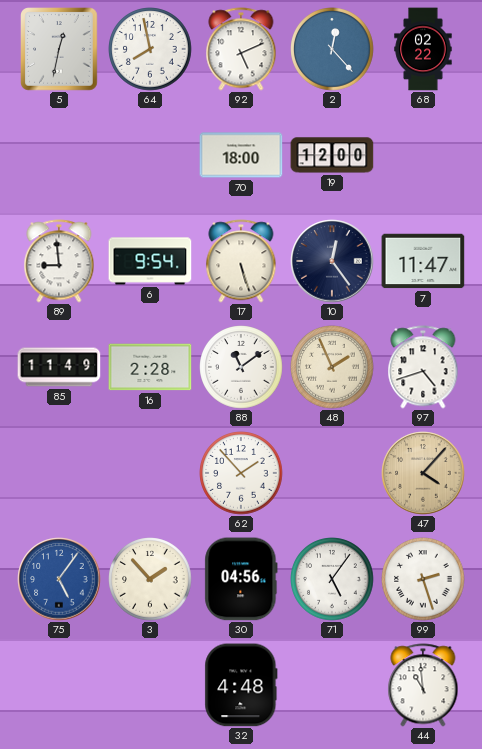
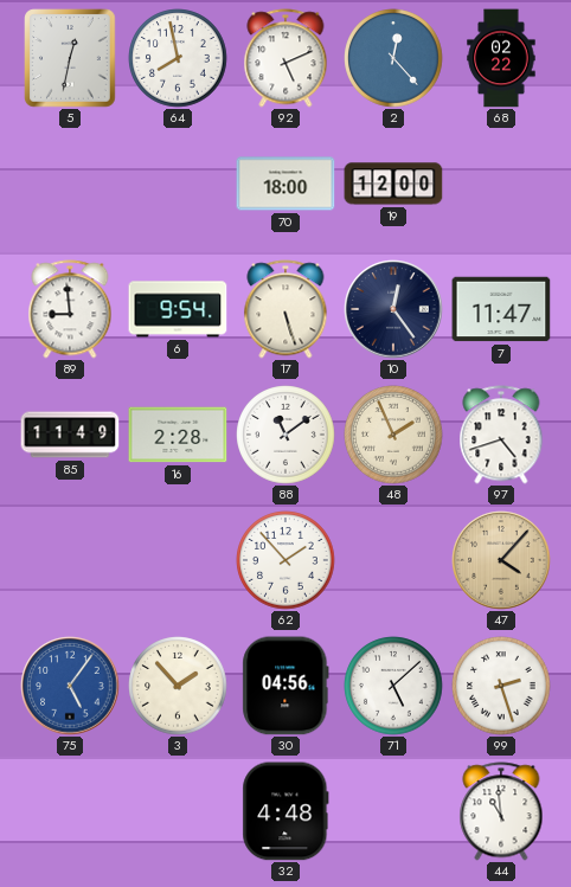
71: 5:06 -> 5:08
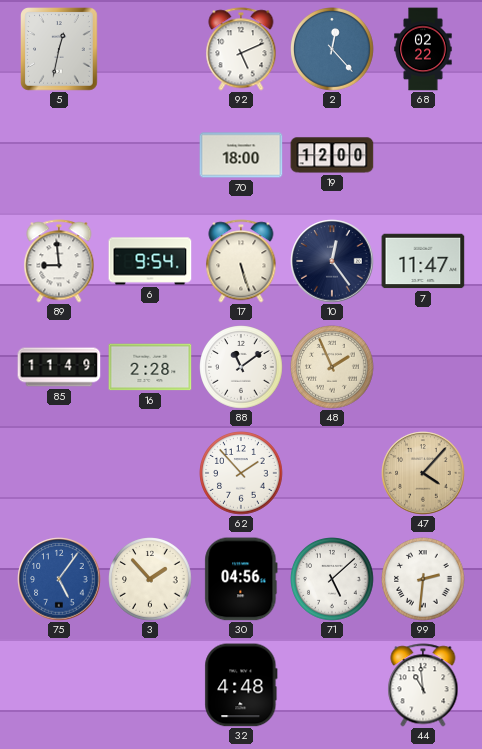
64: 7:58 -> none
97: 4:42 -> none
99: 2:27 -> 2:31
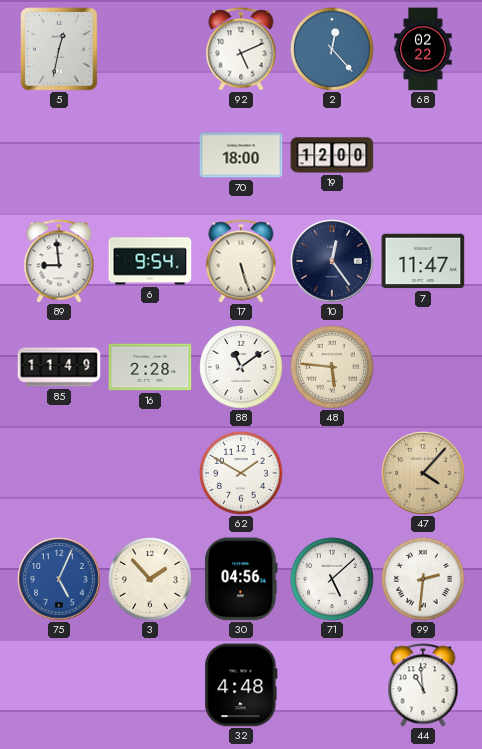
48: 1:56 -> 5:46
62: 1:53 -> 1:50
75: 5:06 -> 5:04
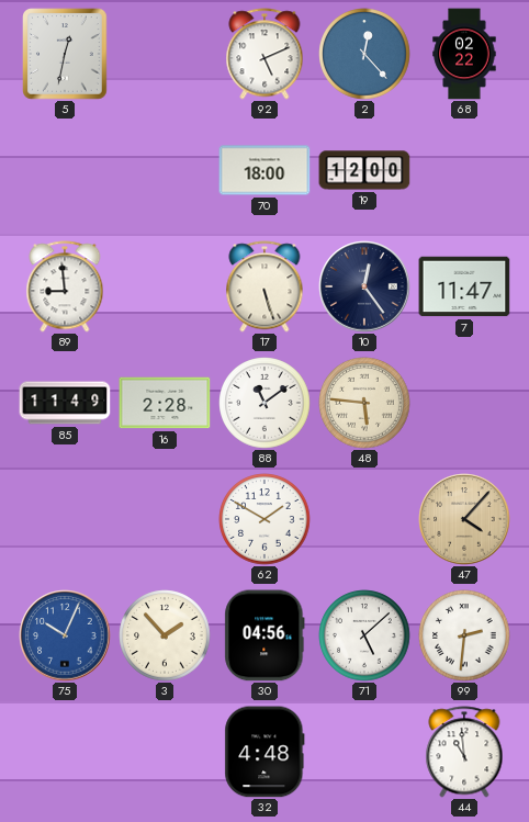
6: 9:54 -> none
75: 5:04 -> 10:04
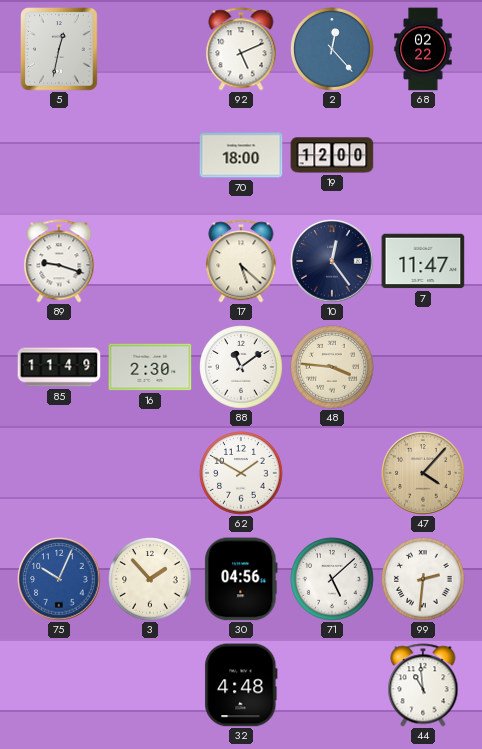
89: 8:59 -> 9:18
17: 5:27 -> 5:22
16: 2:28 -> 2:30
48: 5:46 -> 3:46
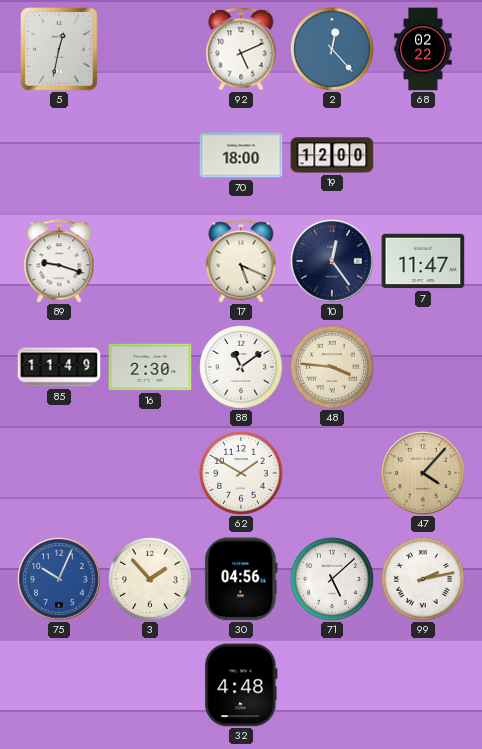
17: 5:22 -> 5:19
99: 2:31 -> 2:13
44: 10:59 -> none
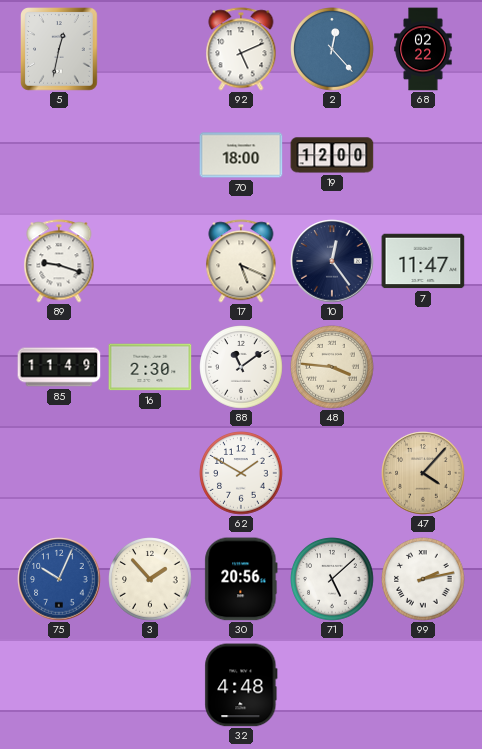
30: 04:56 -> 20:56
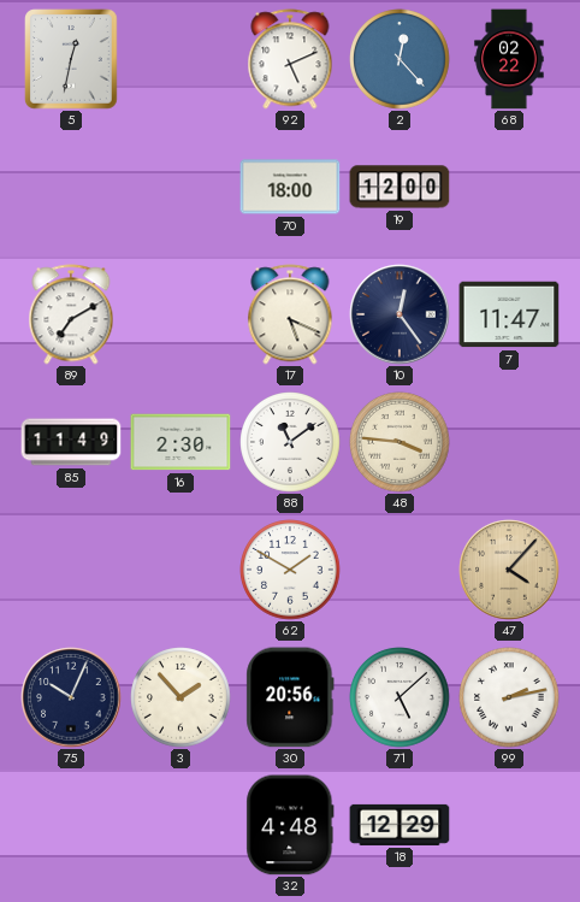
89: 9:18 -> 7:10
75 dial: blue -> navy
18: none -> 12:29
